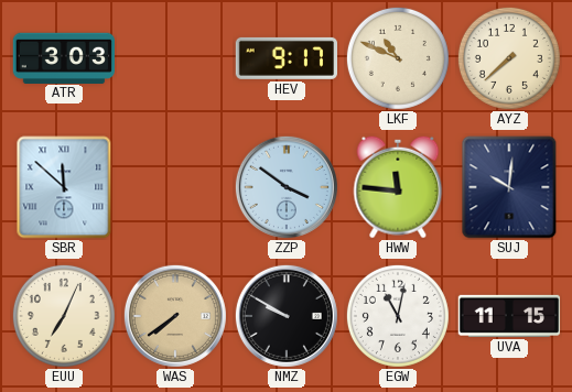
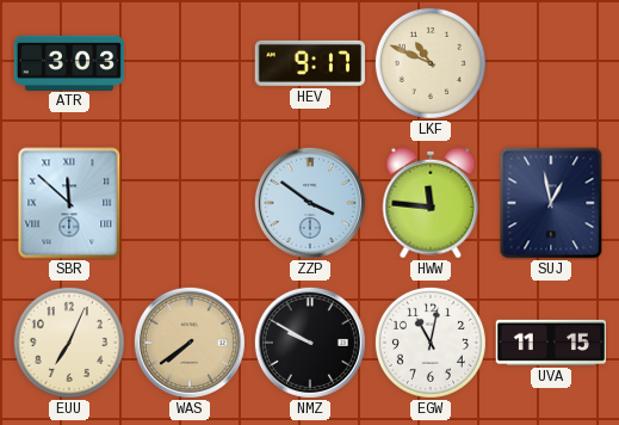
AYZ: 7:38 -> none
SUJ: 10:01 -> 12:58
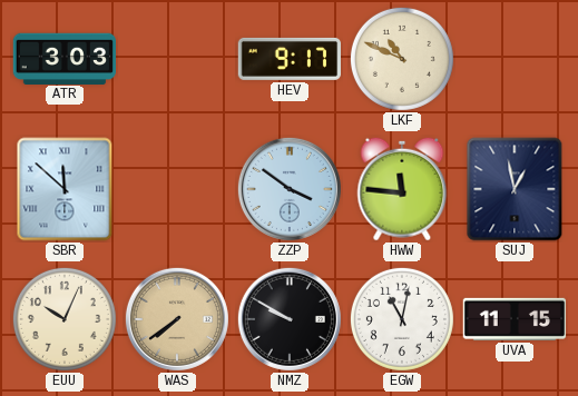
EUU: 7:04 -> 10:04
